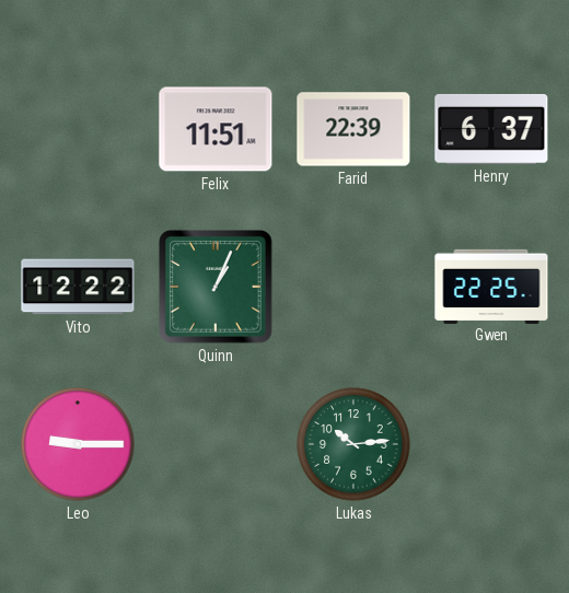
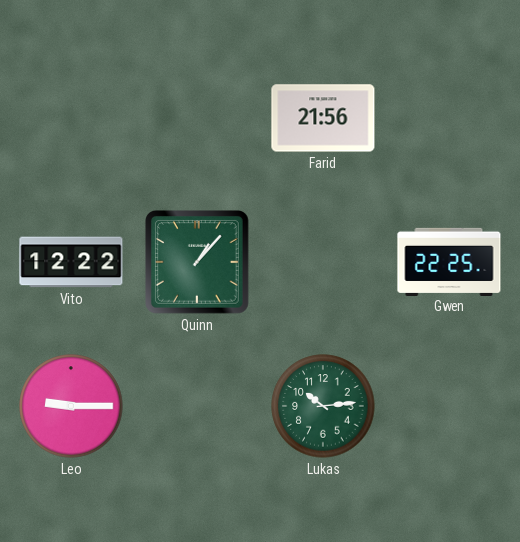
Felix: 11:51 -> none
Farid: 22:39 -> 21:56
Henry: 6:37 -> none
Quinn: 1:04 -> 1:07
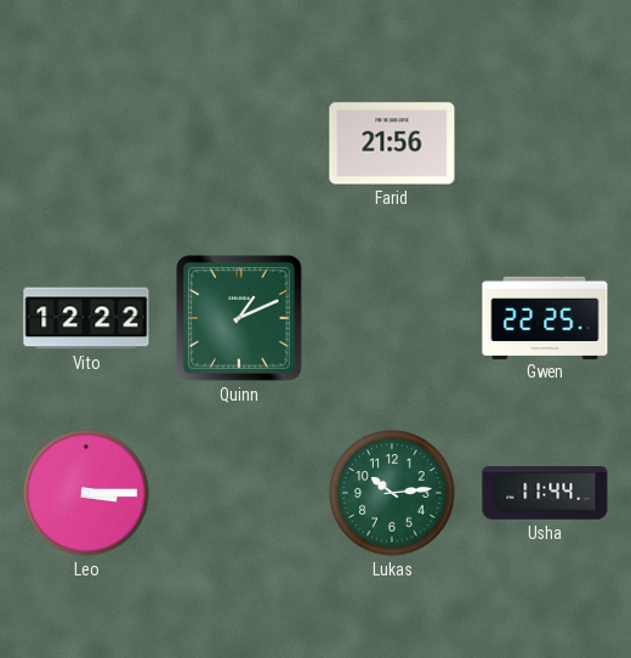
Quinn: 1:07 -> 1:11
Leo: 9:15 -> 3:15
Usha: none -> 11:44
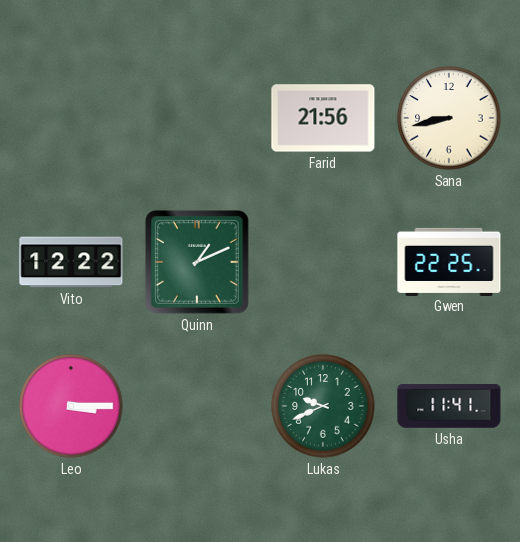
Sana: none -> 8:43
Lukas: 10:14 -> 9:41
Usha: 11:44 -> 11:41
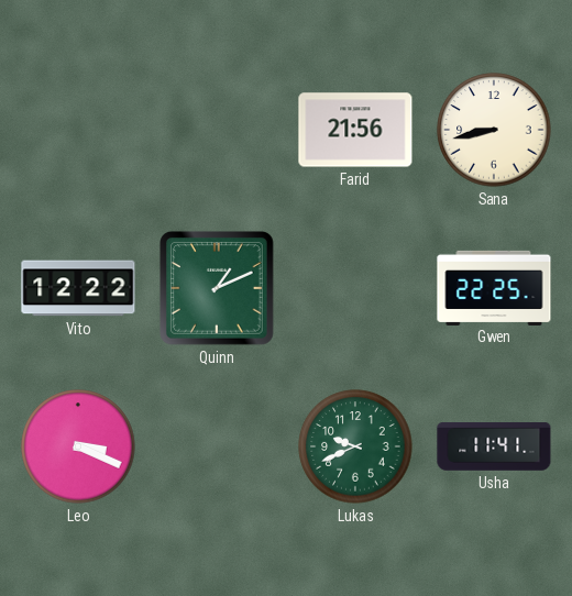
Leo: 3:15 -> 3:19
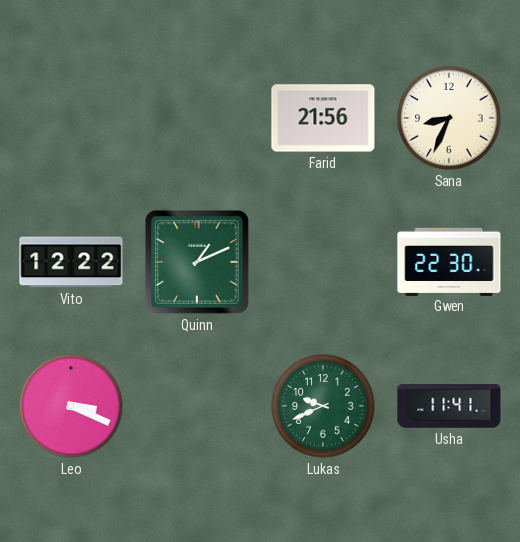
Sana: 8:43 -> 8:34
Gwen: 22:25 -> 22:30
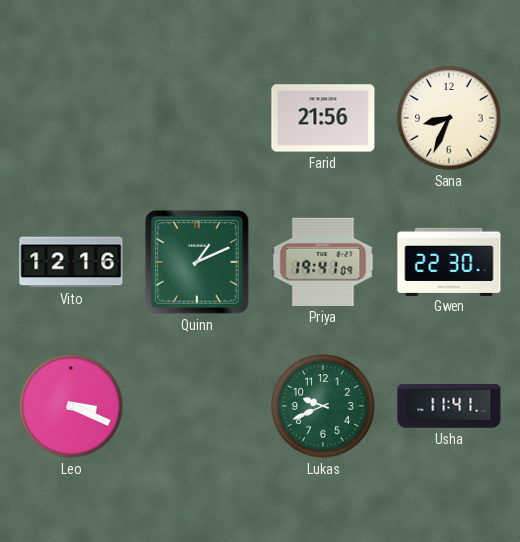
Vito: 12:22 -> 12:16
Priya: none -> 19:41
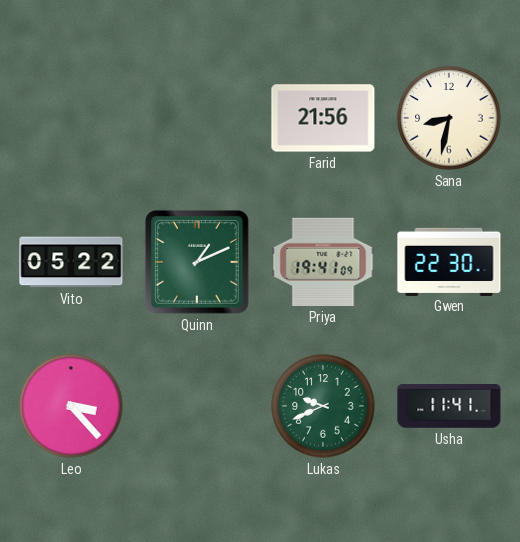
Sana: 8:34 -> 8:32
Vito: 12:16 -> 05:22
Leo: 3:19 -> 3:23
